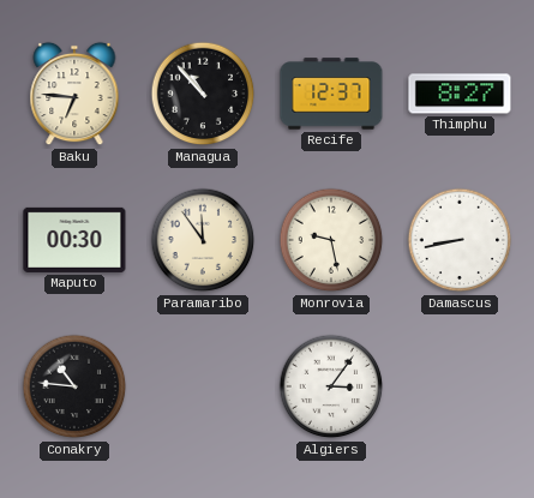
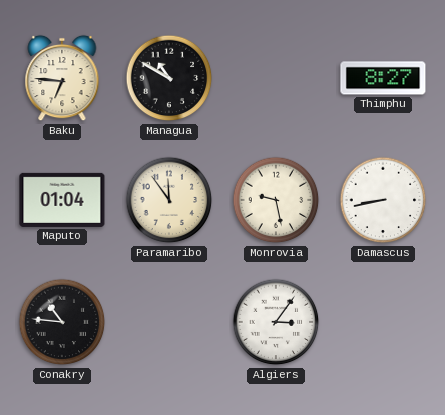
Managua: 10:53 -> 10:50
Recife: 12:37 -> none
Maputo: 00:30 -> 01:04
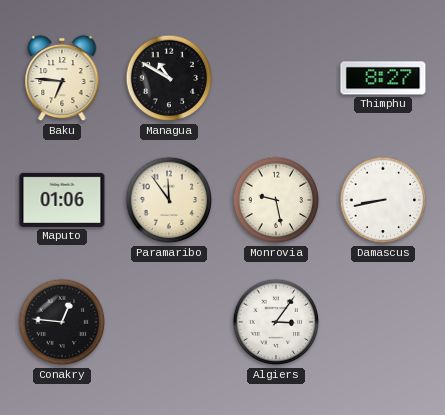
Maputo: 01:04 -> 01:06
Conakry: 10:46 -> 12:46
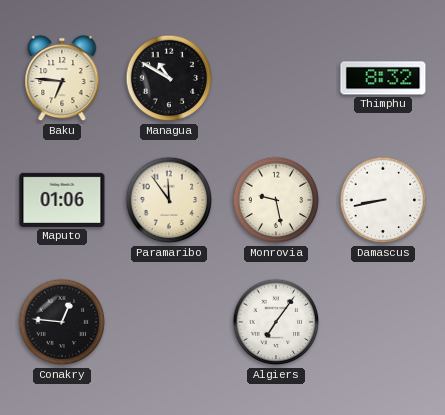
Thimphu: 8:27 -> 8:32
Algiers: 3:06 -> 7:06
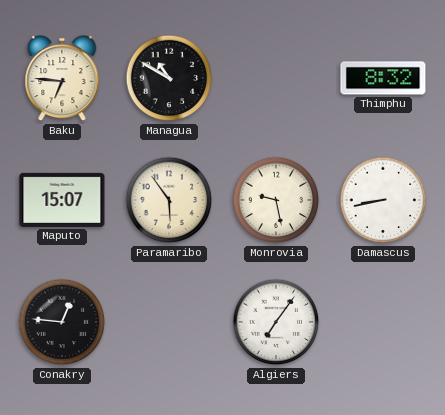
Maputo: 01:06 -> 15:07
Paramaribo: 11:54 -> 5:54
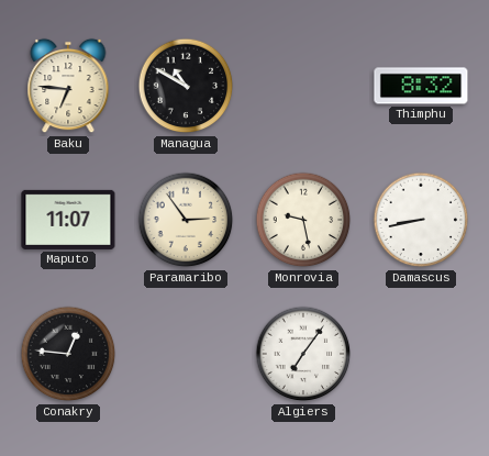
Maputo: 15:07 -> 11:07
Paramaribo: 5:54 -> 2:54
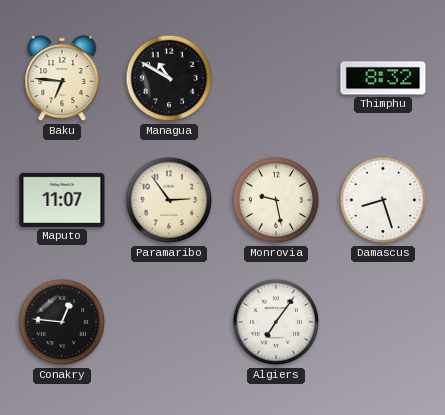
Damascus: 8:43 -> 8:27
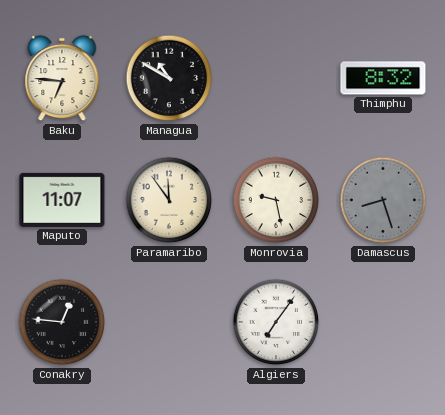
Paramaribo: 2:54 -> 11:54
Damascus dial: white -> grey
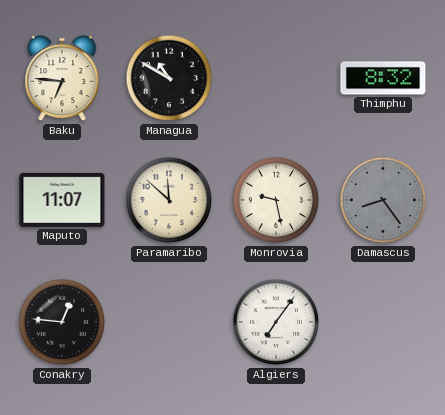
Paramaribo: 11:54 -> 11:52
Damascus: 8:27 -> 8:24
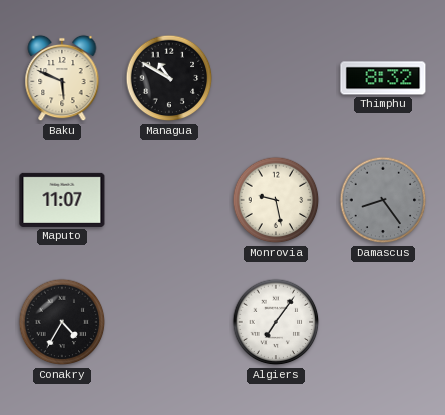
Baku: 6:46 -> 5:49
Paramaribo: 11:52 -> none
Conakry: 12:46 -> 4:35
